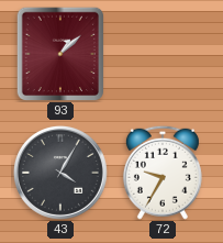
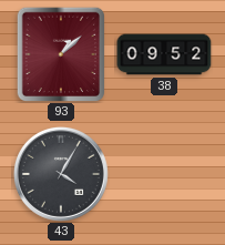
38: none -> 09:52
72: 9:35 -> none
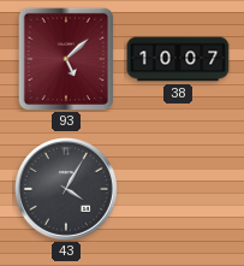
93: 1:08 -> 5:08
38: 09:52 -> 10:07
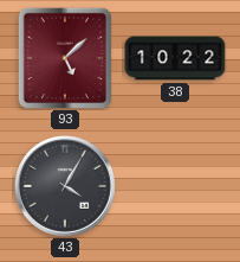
38: 10:07 -> 10:22
